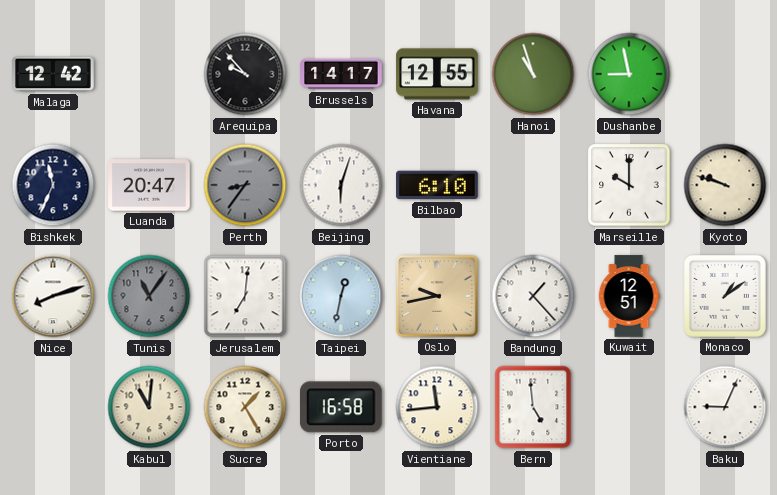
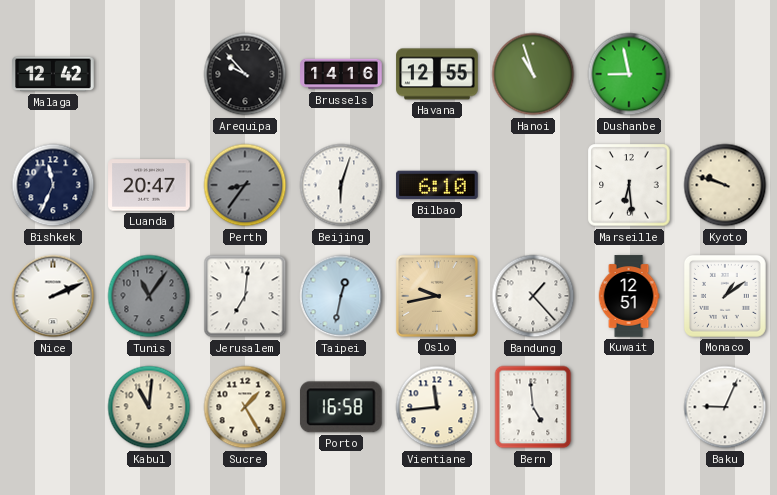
Brussels: 14:17 -> 14:16
Marseille: 10:00 -> 6:29
Nice: 8:12 -> 2:11
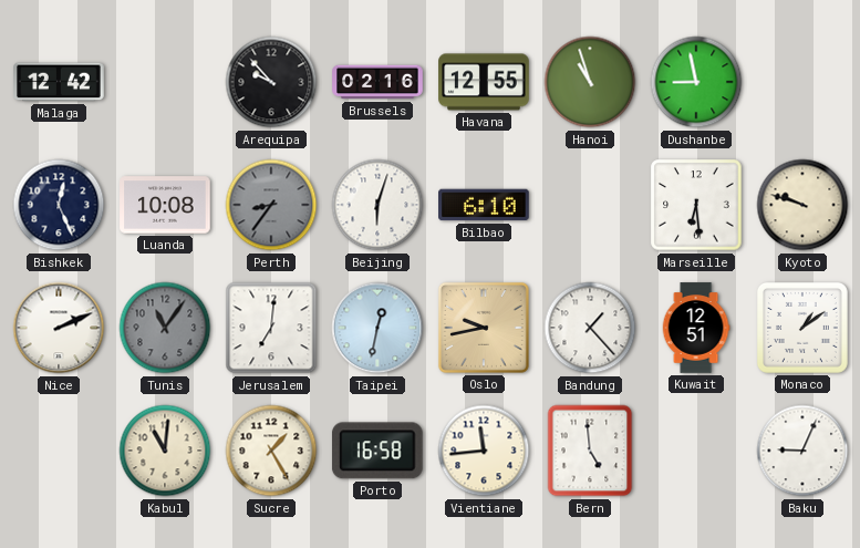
Brussels: 14:16 -> 02:16
Bishkek: 11:34 -> 12:26
Luanda: 20:47 -> 10:08
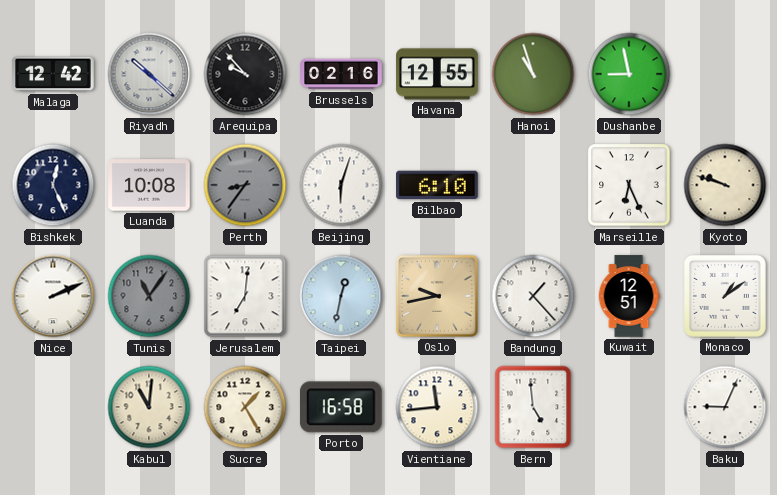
Riyadh: none -> 10:22
Marseille: 6:29 -> 6:26
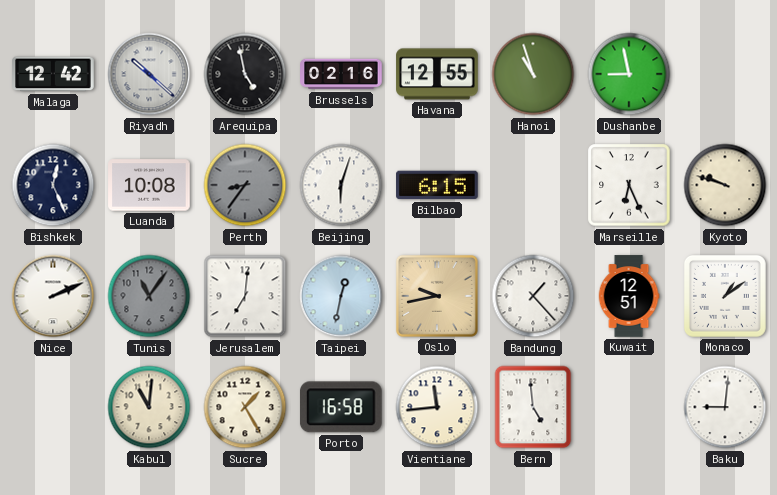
Arequipa: 9:53 -> 4:58
Bilbao: 6:10 -> 6:15
Baku: 9:04 -> 9:01
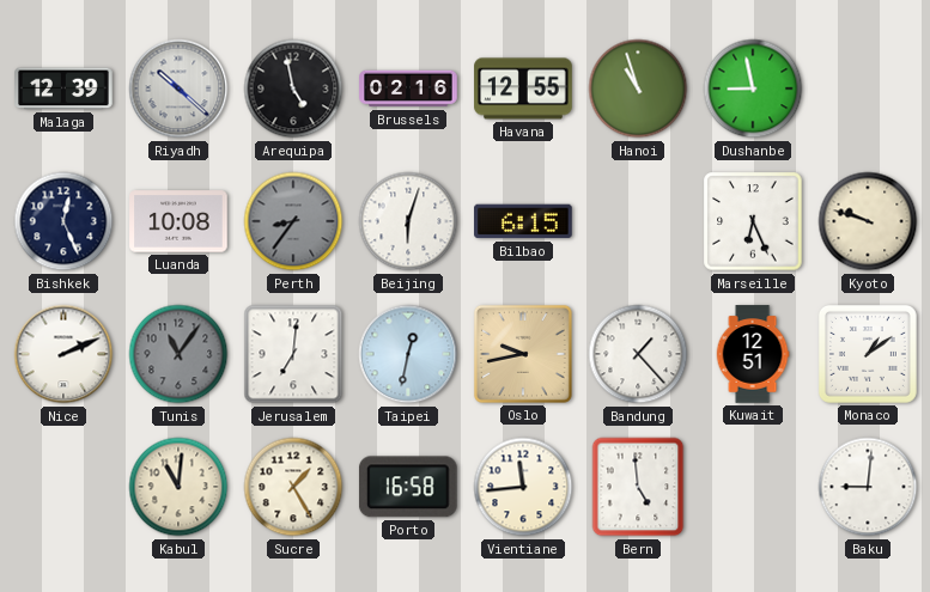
Malaga: 12:42 -> 12:39
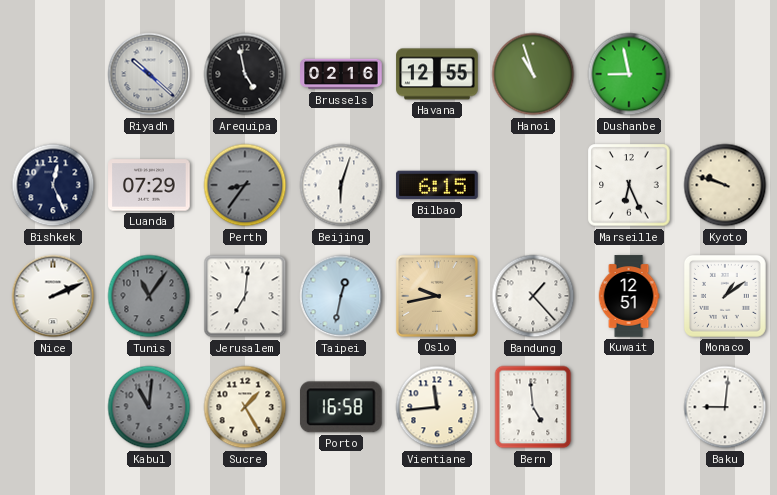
Malaga: 12:39 -> none
Luanda: 10:08 -> 07:29
Kabul dial: cream -> grey
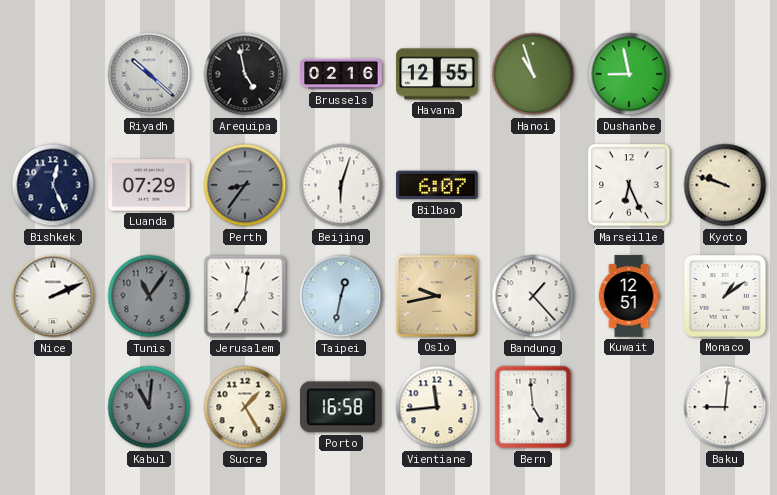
Bilbao: 6:15 -> 6:07
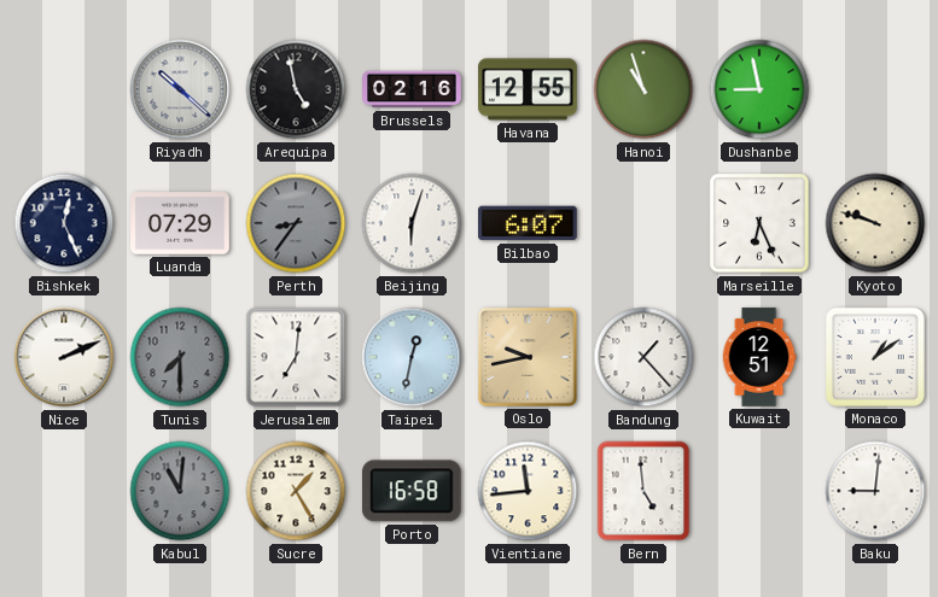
Tunis: 11:06 -> 7:30
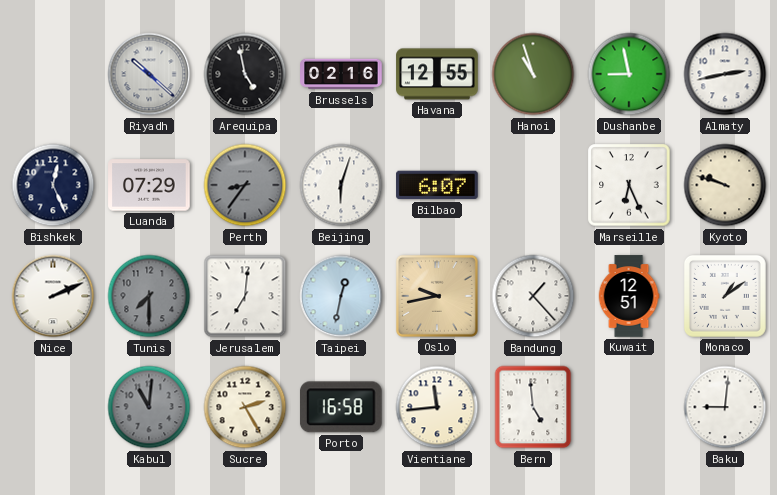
Almaty: none -> 2:43
Sucre: 1:25 -> 2:25
